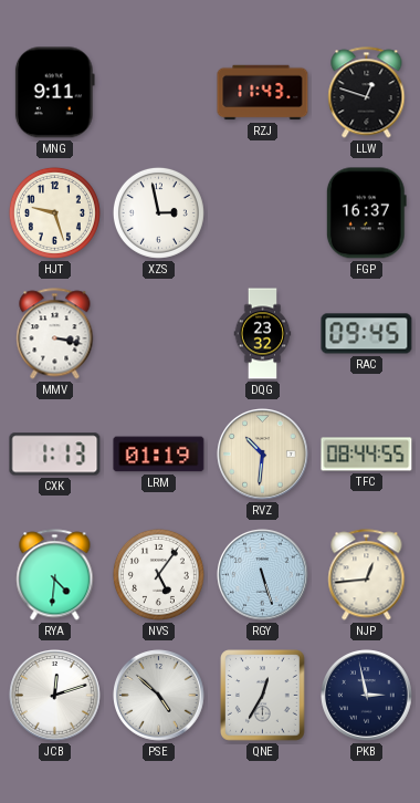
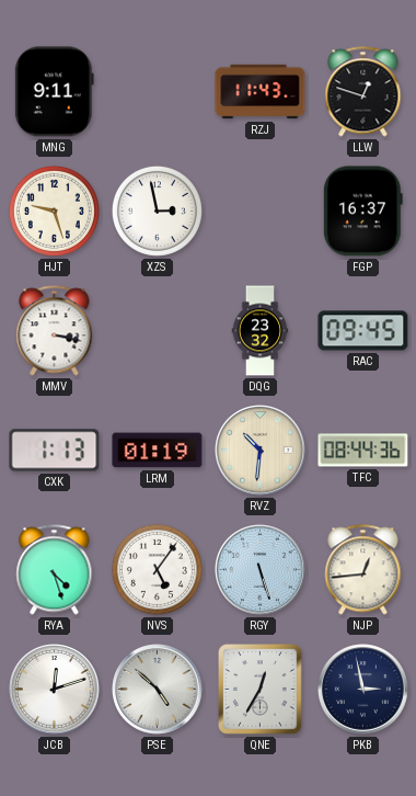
TFC: 08:44:55 -> 08:44:36
RYA: 4:31 -> 4:27
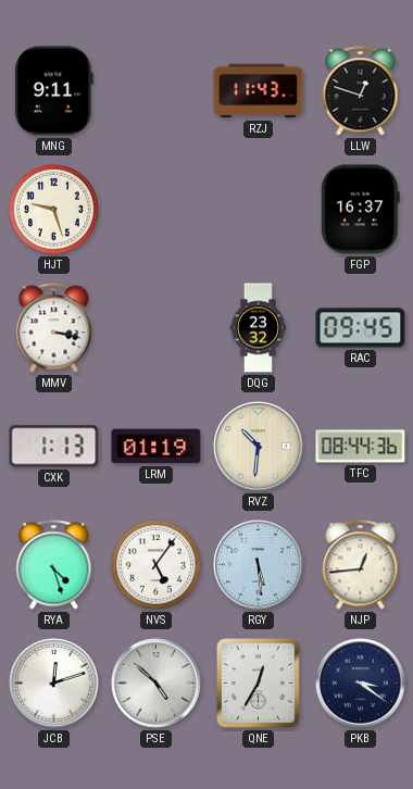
XZS: 2:58 -> none
RGY: 5:27 -> 5:29
PKB: 2:58 -> 3:21
